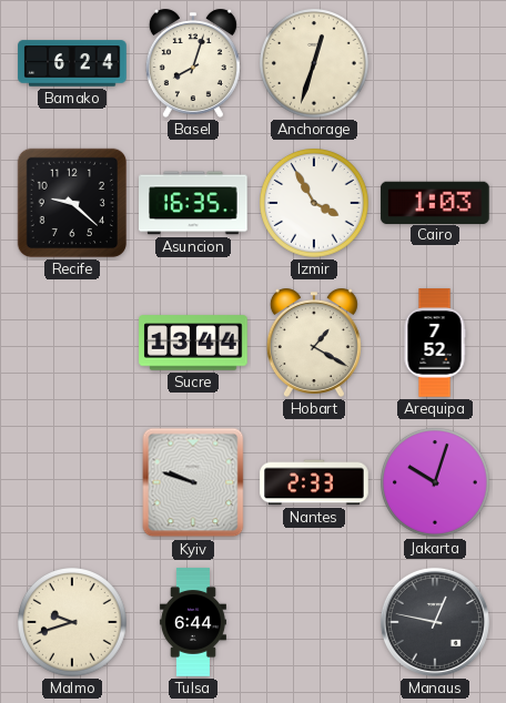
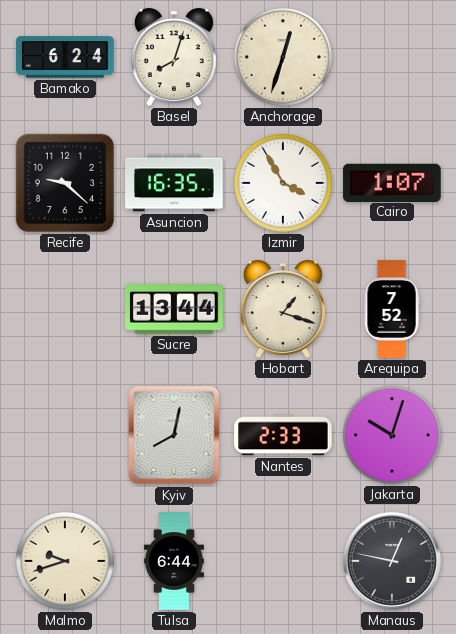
Cairo: 1:03 -> 1:07
Hobart: 1:20 -> 1:18
Kyiv: 9:48 -> 8:02
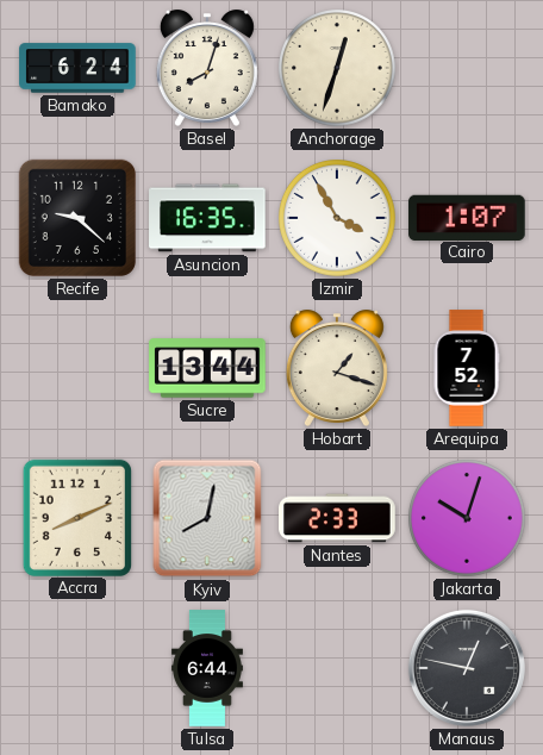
Accra: none -> 8:11
Malmo: 9:42 -> none
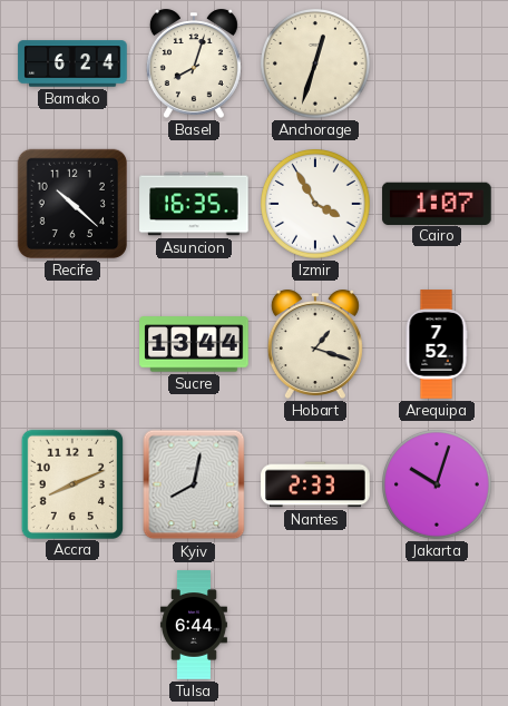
Recife: 9:22 -> 10:22
Manaus: 12:47 -> none
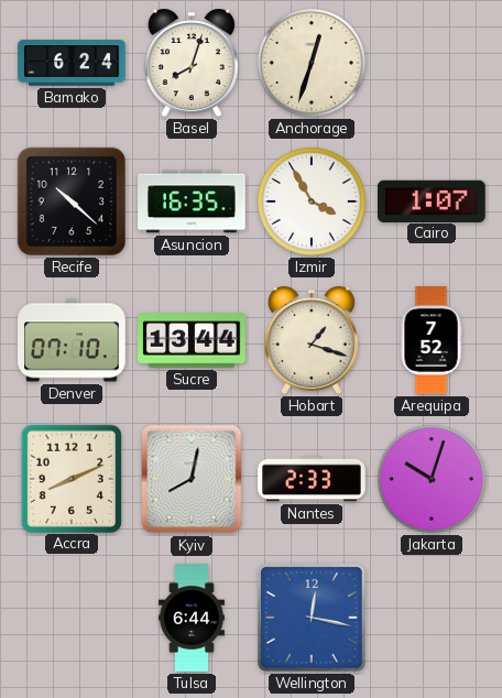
Denver: none -> 07:10
Wellington: none -> 12:17
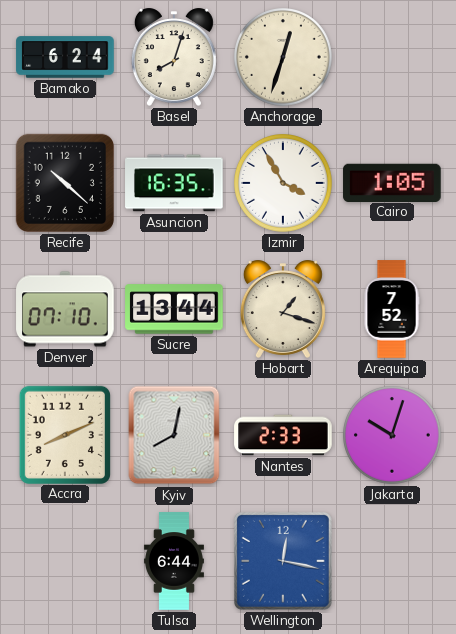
Cairo: 1:07 -> 1:05
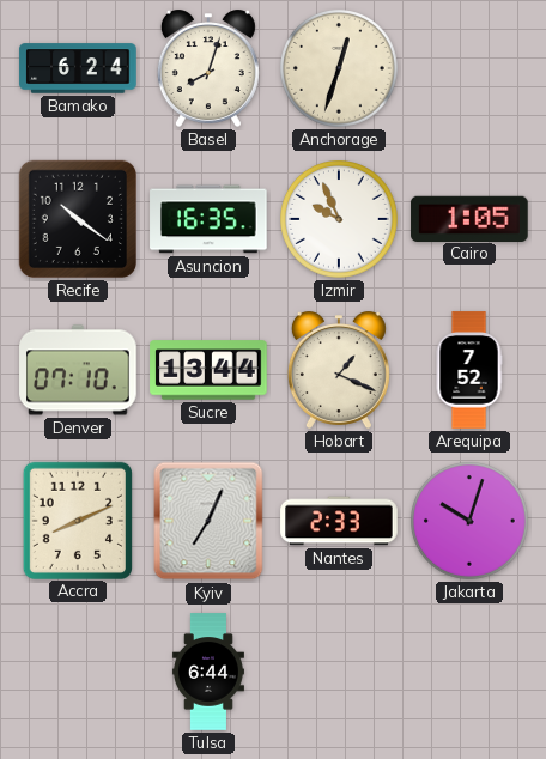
Recife: 10:22 -> 10:21
Izmir: 3:55 -> 9:56
Hobart: 1:18 -> 1:19
Kyiv: 8:02 -> 7:04
Wellington: 12:17 -> none
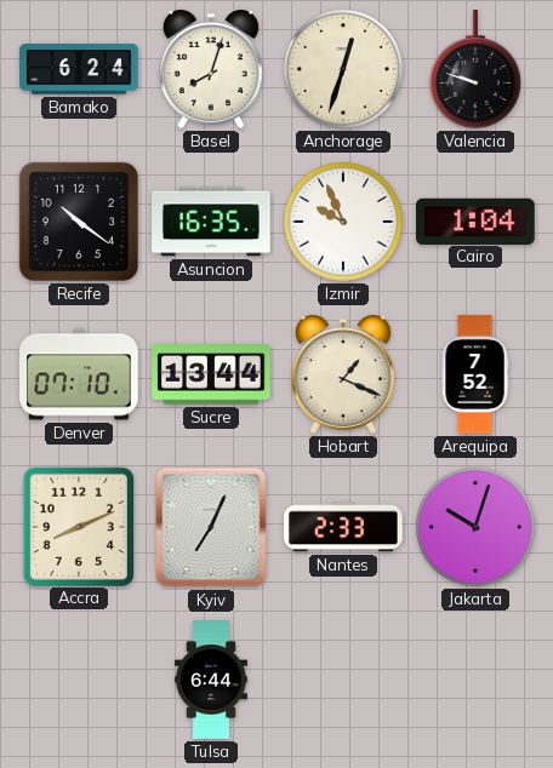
Valencia: none -> 9:48
Cairo: 1:05 -> 1:04
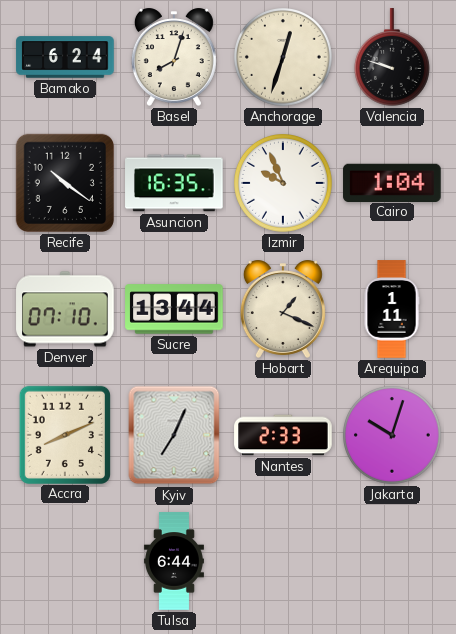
Arequipa: 7:52 -> 1:11
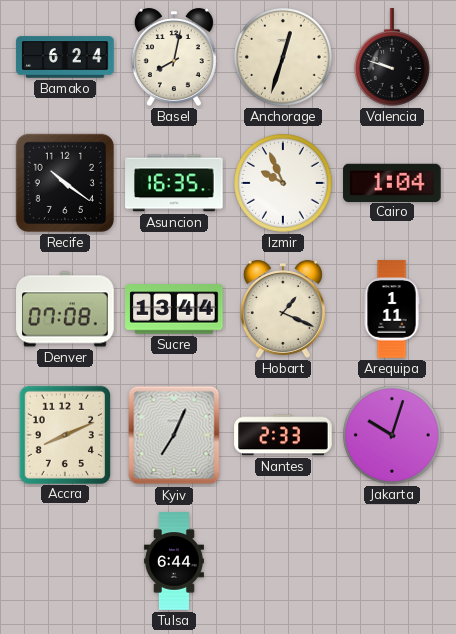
Basel: 8:03 -> 8:02
Denver: 07:10 -> 07:08
